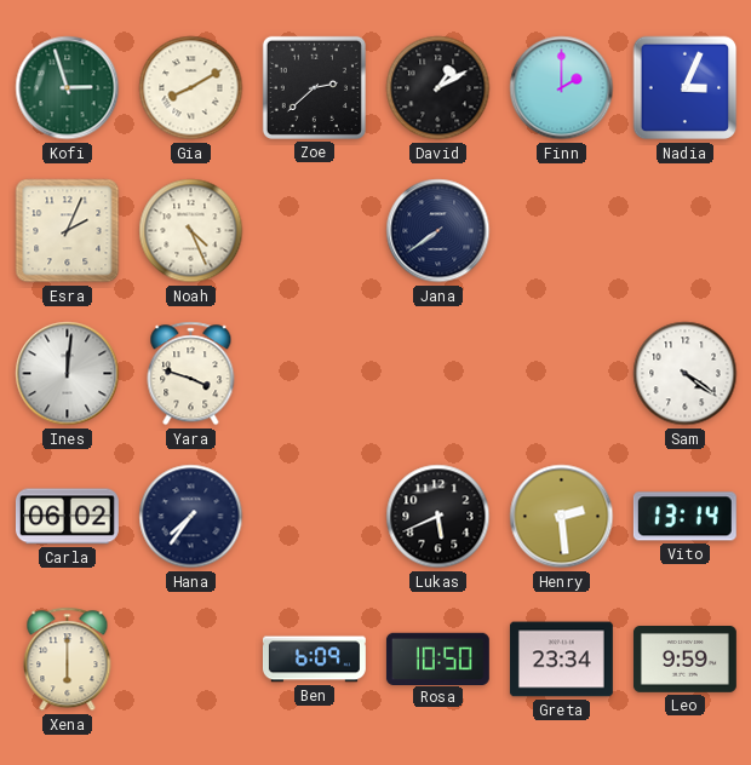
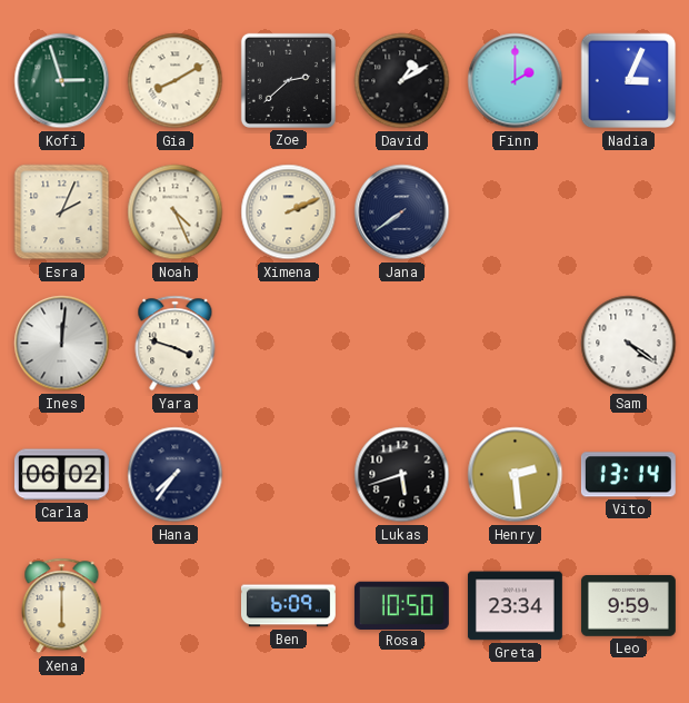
Ximena: none -> 2:11
Lukas: 5:41 -> 5:42
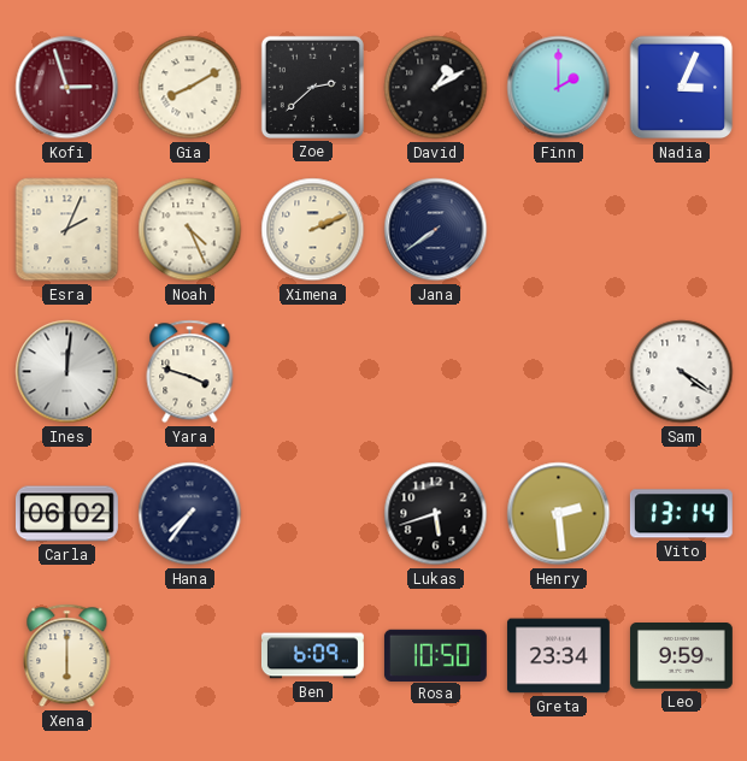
Kofi dial: green -> burgundy
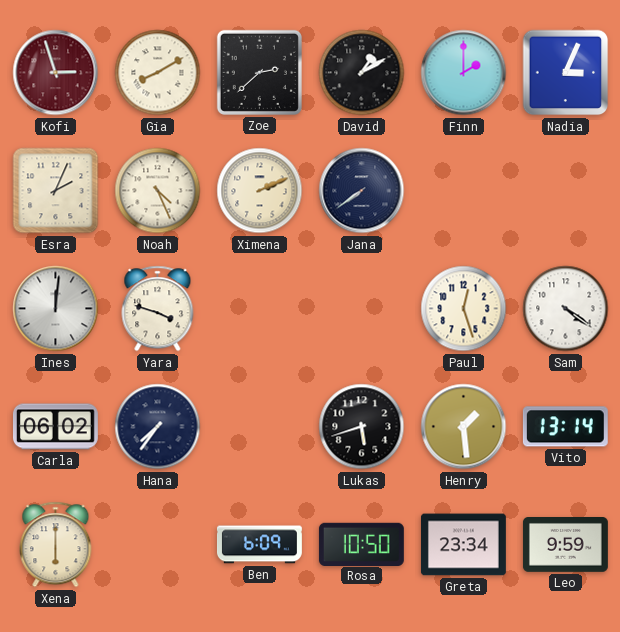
Paul: none -> 12:27
Henry: 2:29 -> 1:29
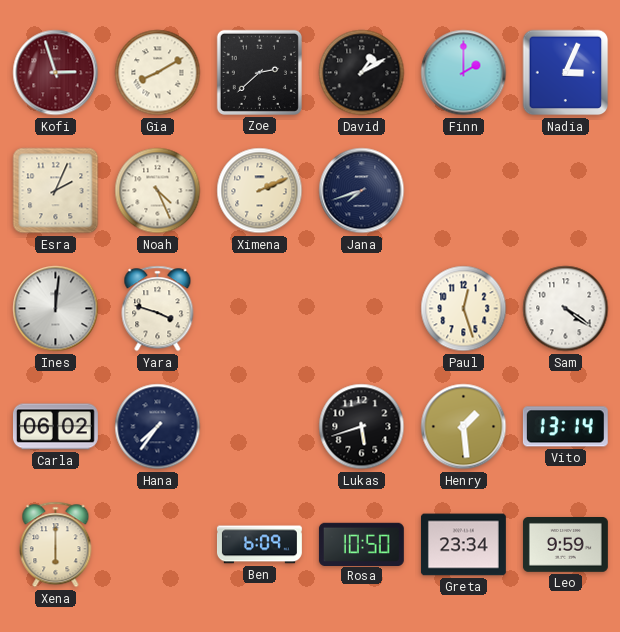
Jana: 7:39 -> 7:42
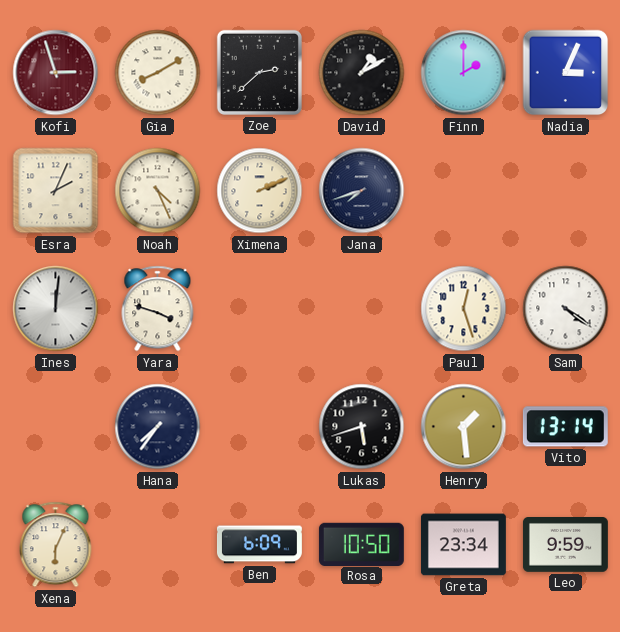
Carla: 06:02 -> none
Xena: 6:00 -> 6:04
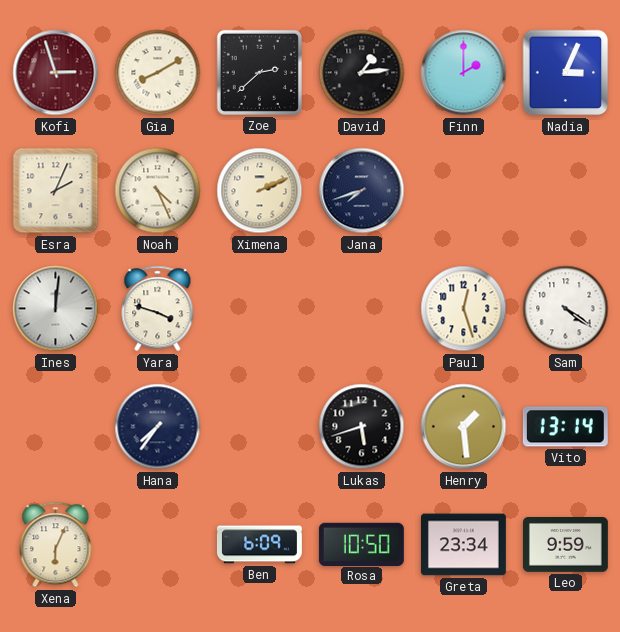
David: 1:10 -> 1:14
